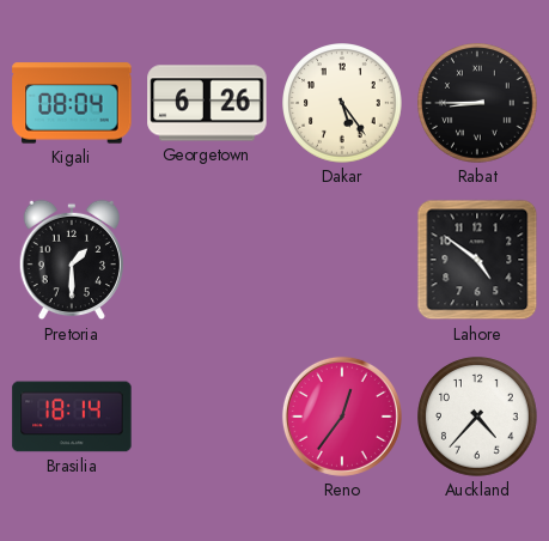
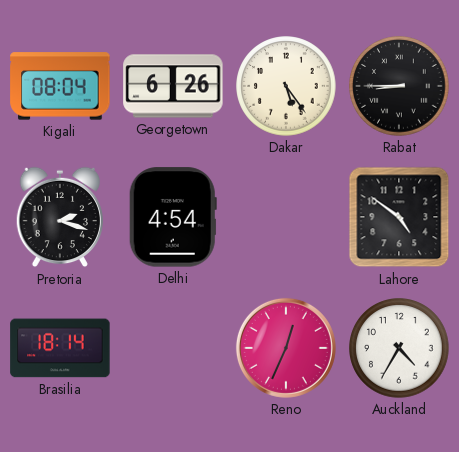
Pretoria: 1:30 -> 2:18
Delhi: none -> 4:54
Reno: 12:36 -> 12:34
Auckland: 4:37 -> 4:35
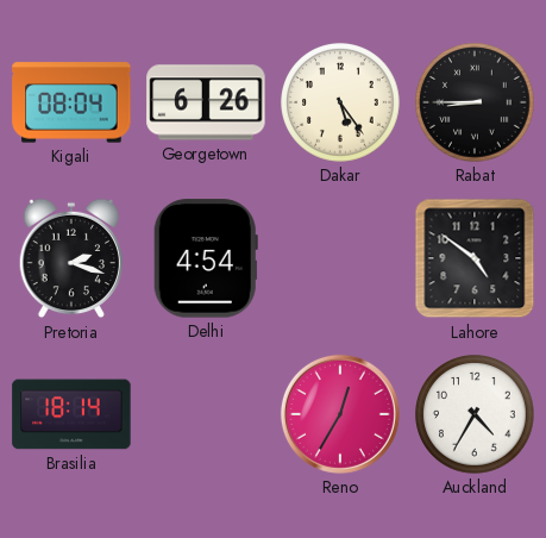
Reno: 12:34 -> 12:35
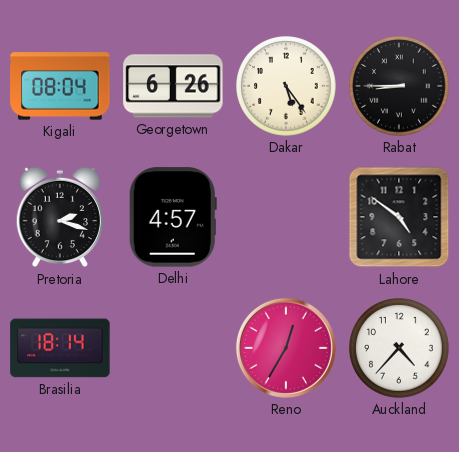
Delhi: 4:54 -> 4:57
Auckland: 4:35 -> 4:37
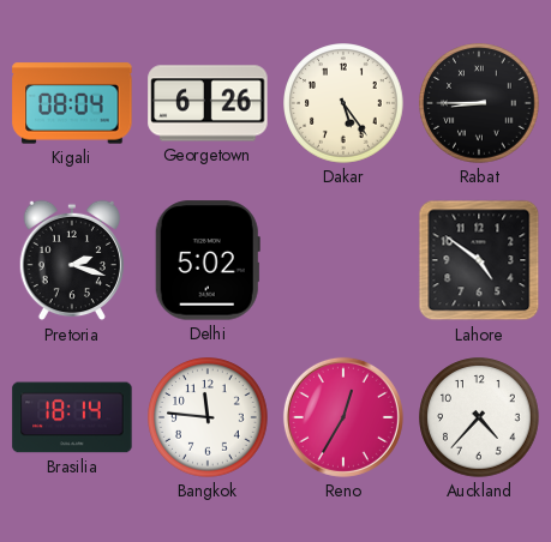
Delhi: 4:57 -> 5:02
Bangkok: none -> 11:46
